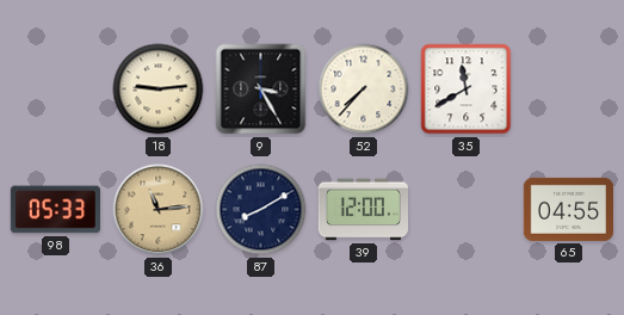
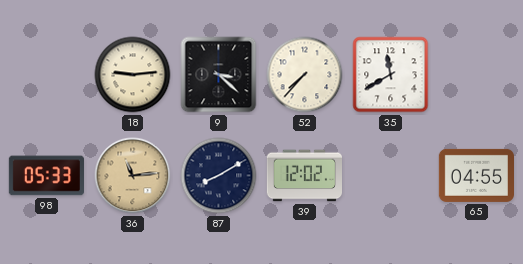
9: 3:25 -> 3:22
39: 12:00 -> 12:02
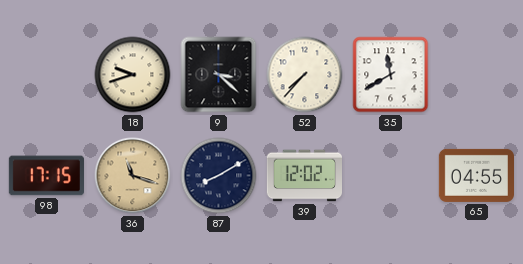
18: 9:14 -> 9:42
98: 05:33 -> 17:15
36: 11:14 -> 11:18
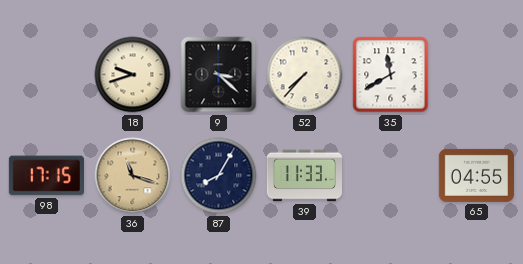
87: 8:10 -> 8:05
39: 12:02 -> 11:33
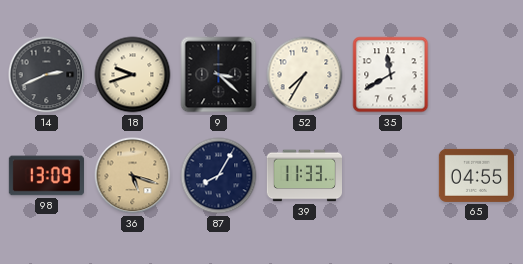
14: none -> 2:41
52: 7:37 -> 7:35
98: 17:15 -> 13:09
36: 11:18 -> 5:18
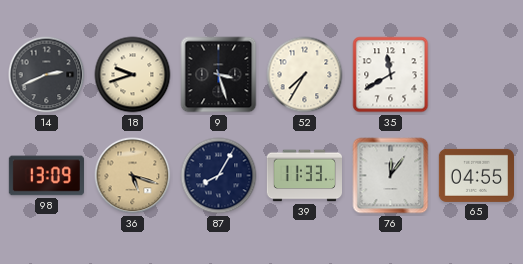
9: 3:22 -> 3:27
76: none -> 12:06
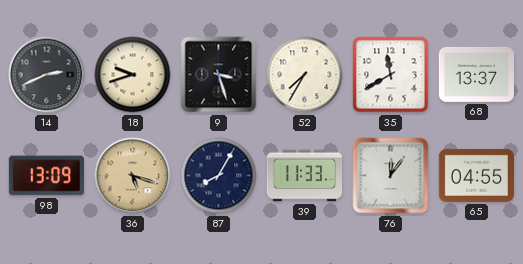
68: none -> 13:37
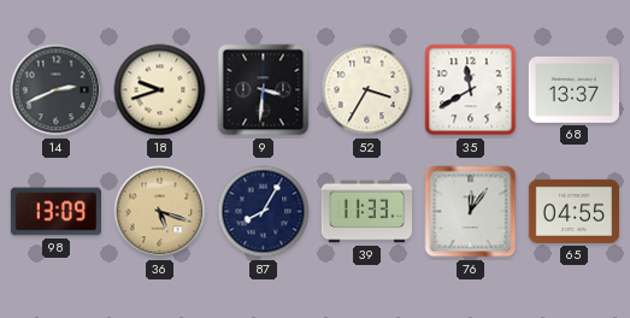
9: 3:27 -> 3:31
52: 7:35 -> 3:35
